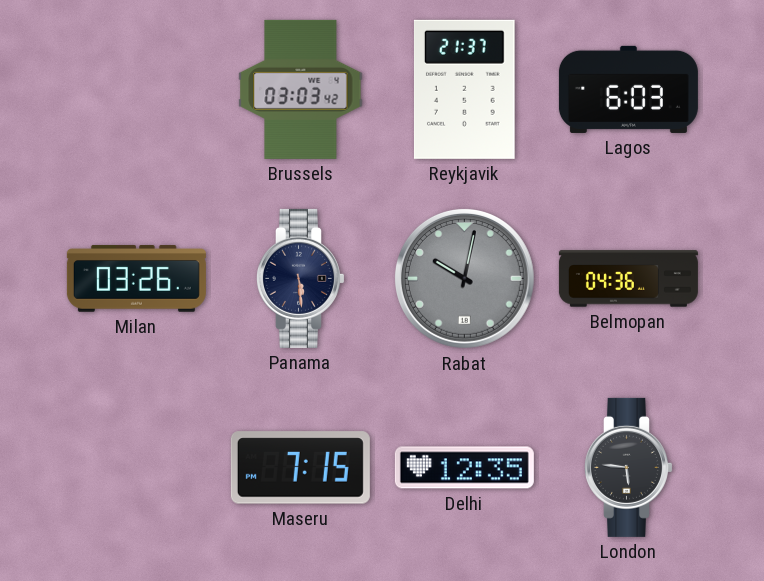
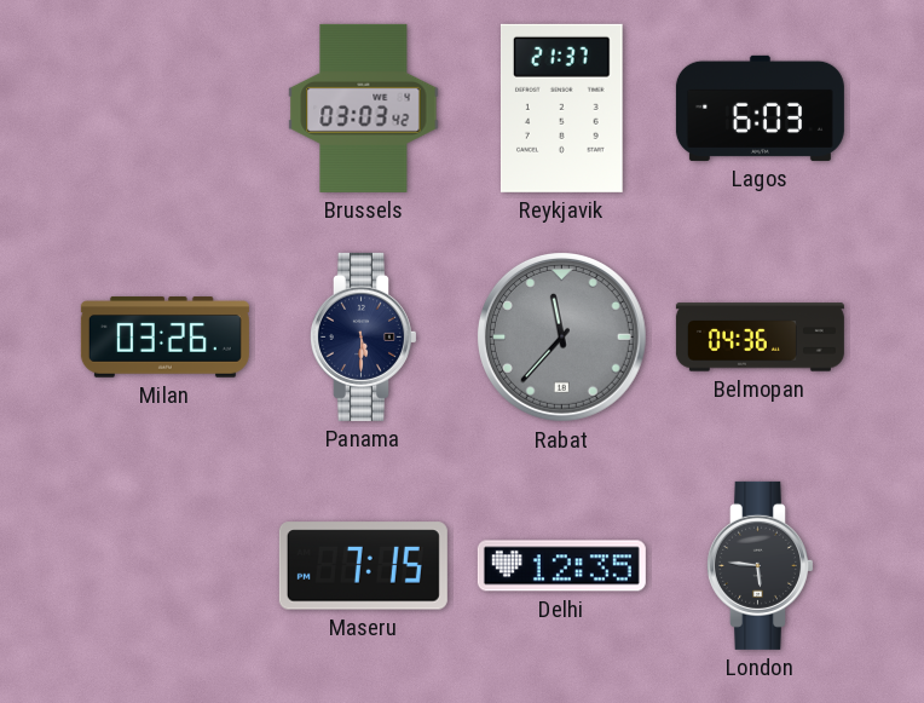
Panama: 5:29 -> 5:30
Rabat: 10:02 -> 11:37
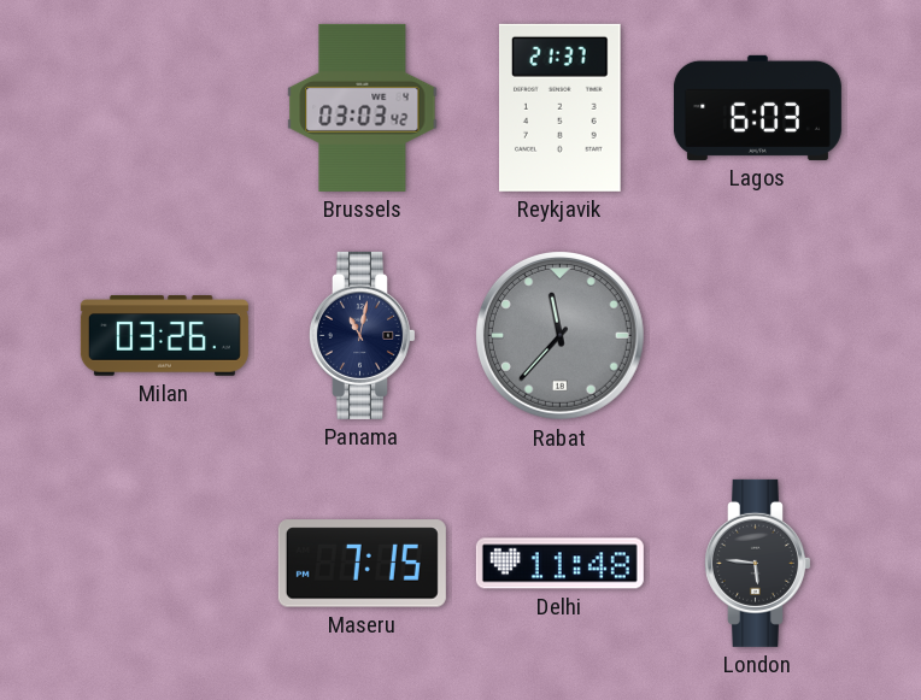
Panama: 5:30 -> 11:02
Belmopan: 04:36 -> none
Delhi: 12:35 -> 11:48
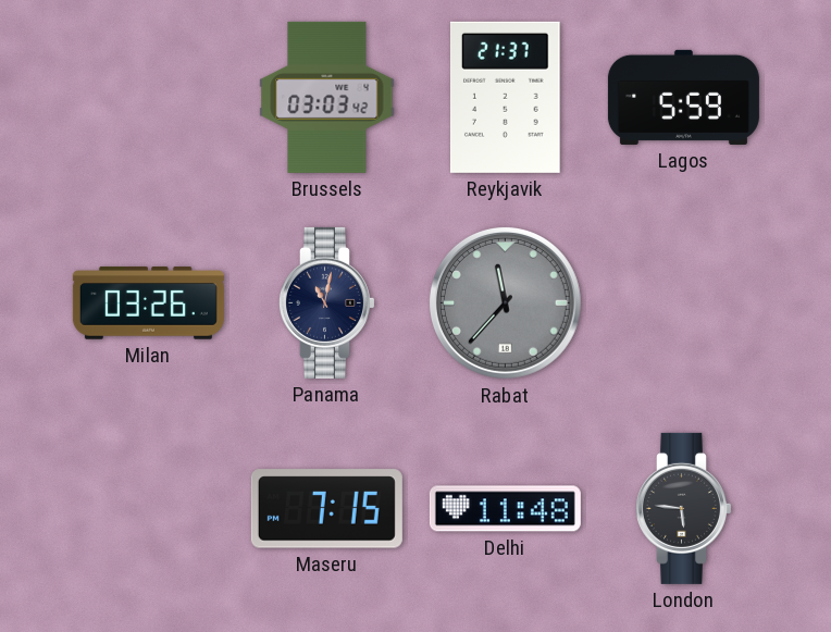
Lagos: 6:03 -> 5:59
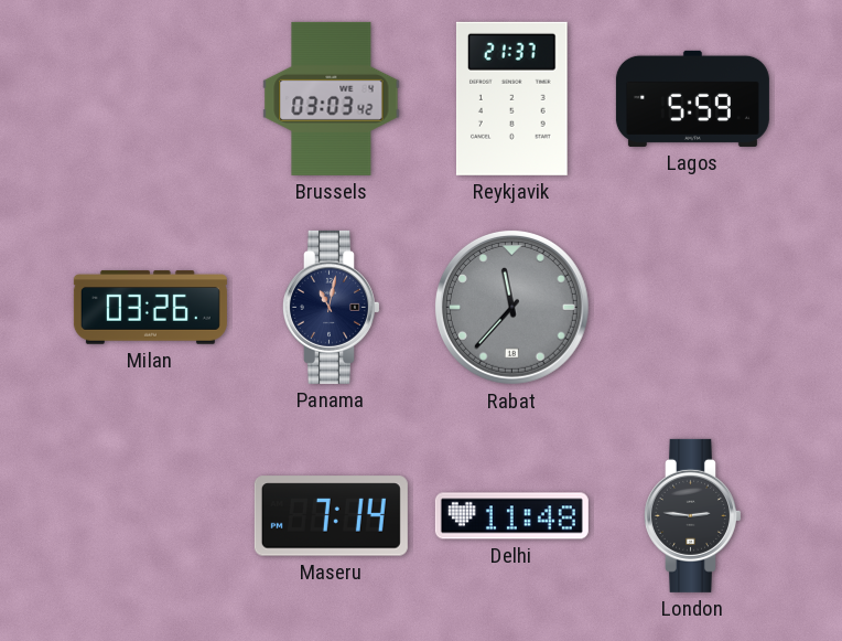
Maseru: 7:15 -> 7:14
London: 5:46 -> 2:46
